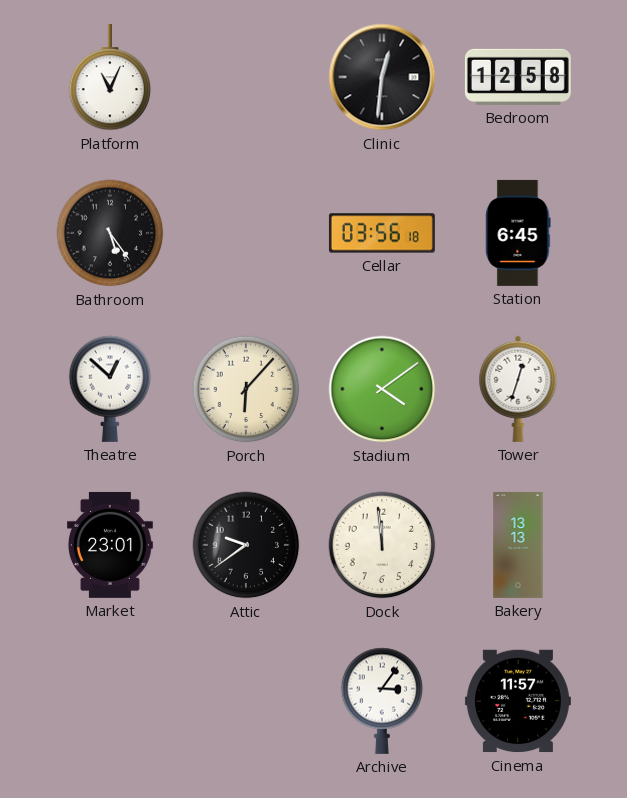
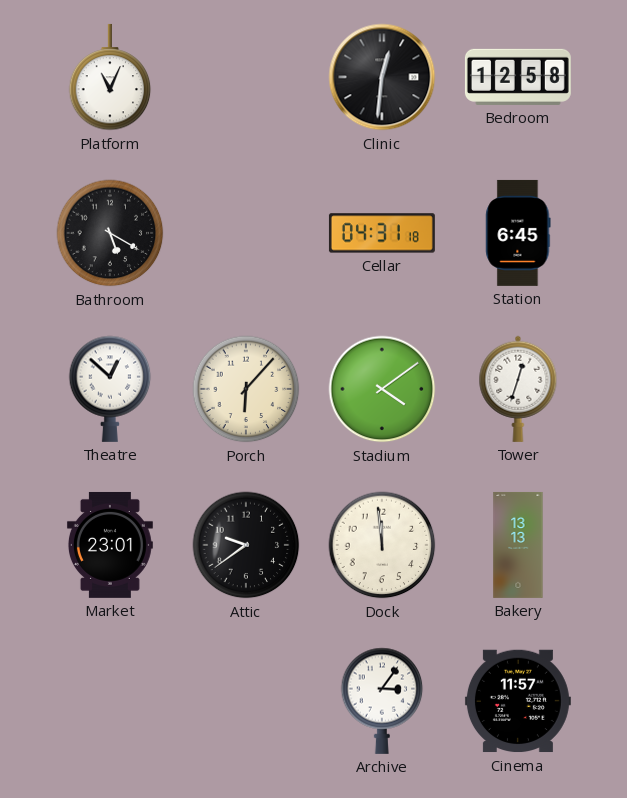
Bathroom: 5:24 -> 5:20
Cellar: 03:56 -> 04:31
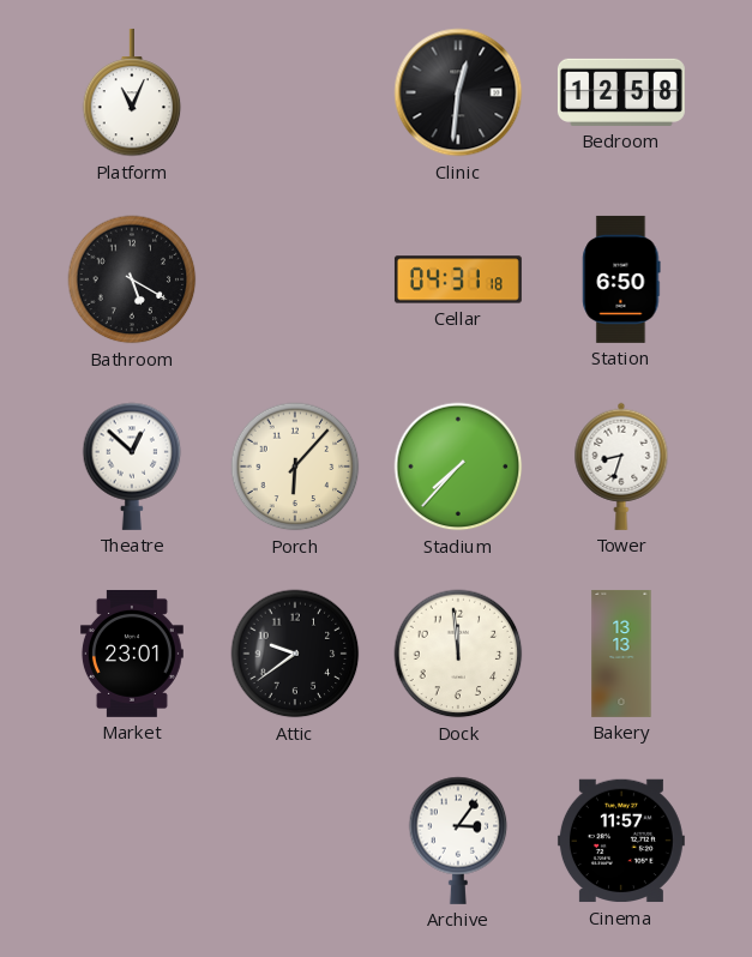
Station: 6:45 -> 6:50
Stadium: 4:09 -> 7:37
Tower: 12:33 -> 8:33
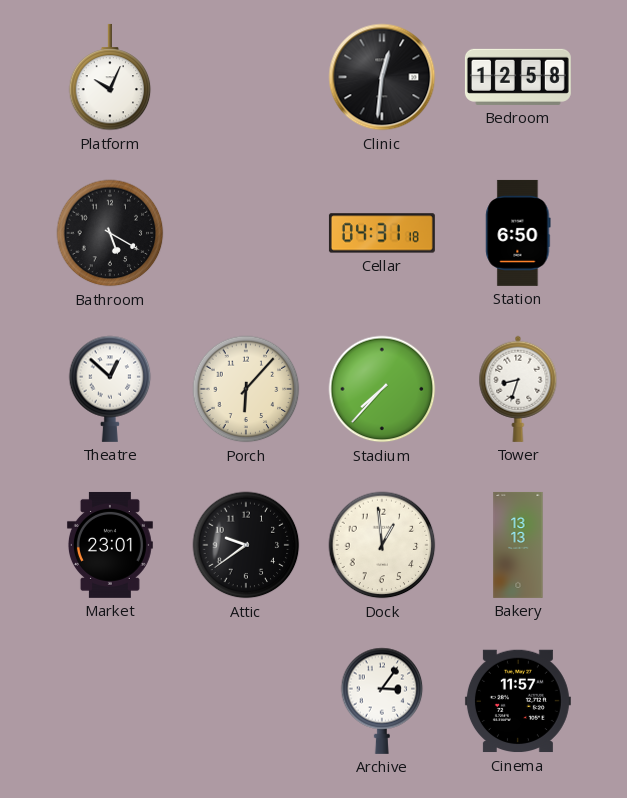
Platform: 11:04 -> 10:04
Dock: 11:59 -> 12:59
